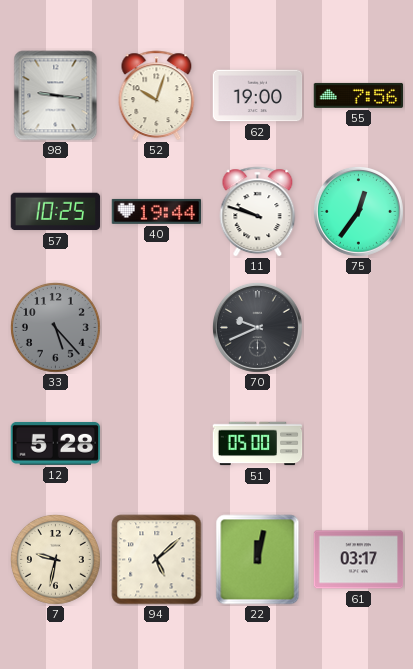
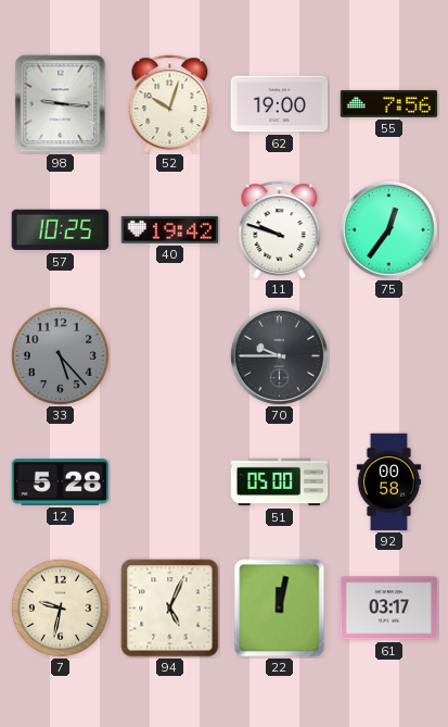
40: 19:44 -> 19:42
70: 9:41 -> 9:45
92: none -> 00:58
94: 5:08 -> 5:04
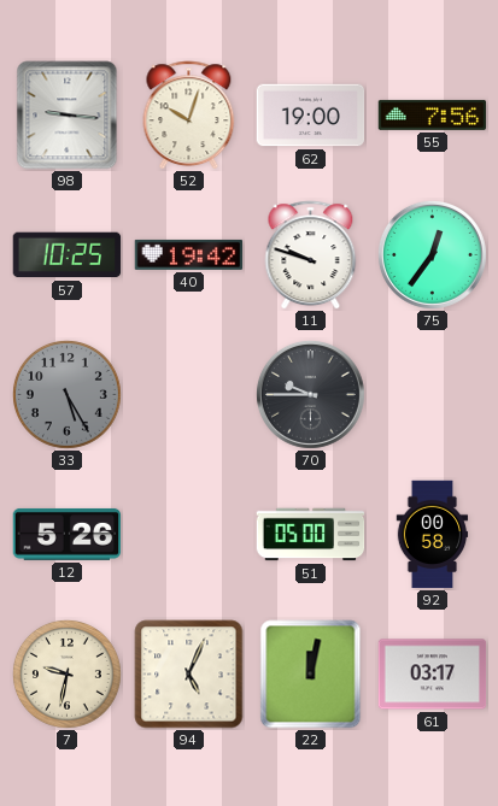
33: 5:23 -> 5:25
12: 5:28 -> 5:26
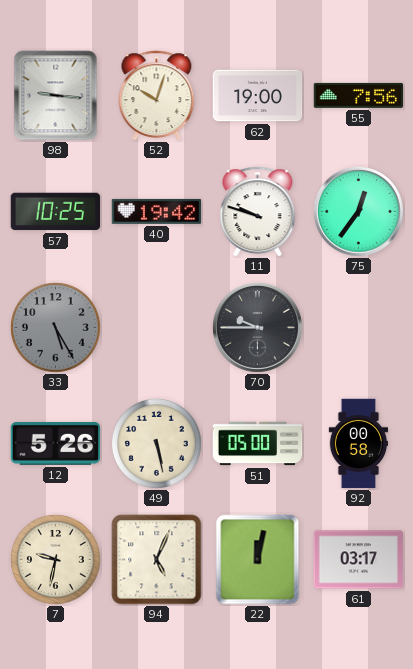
49: none -> 5:28
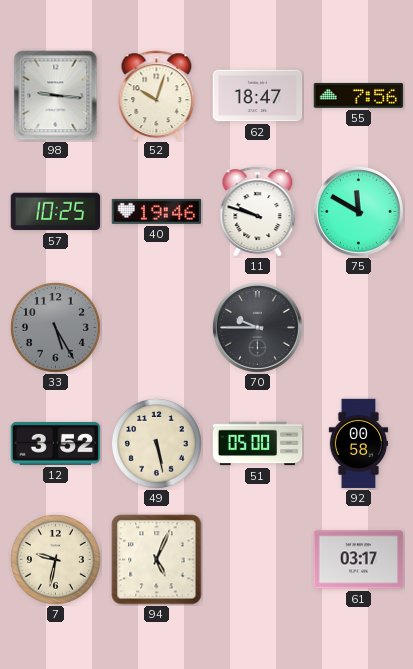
62: 19:00 -> 18:47
40: 19:42 -> 19:46
75: 12:36 -> 11:50
12: 5:26 -> 3:52
22: 12:02 -> none
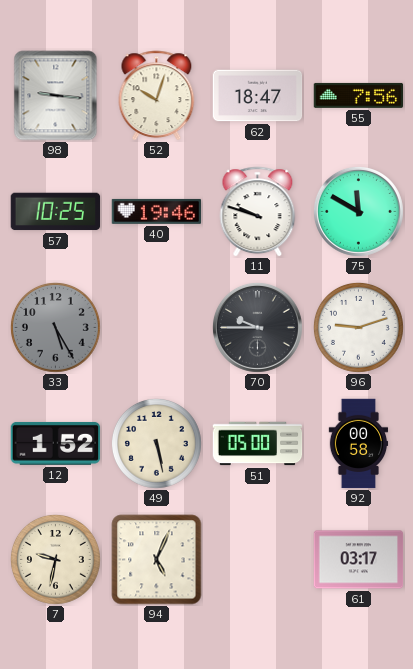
96: none -> 9:12
12: 3:52 -> 1:52
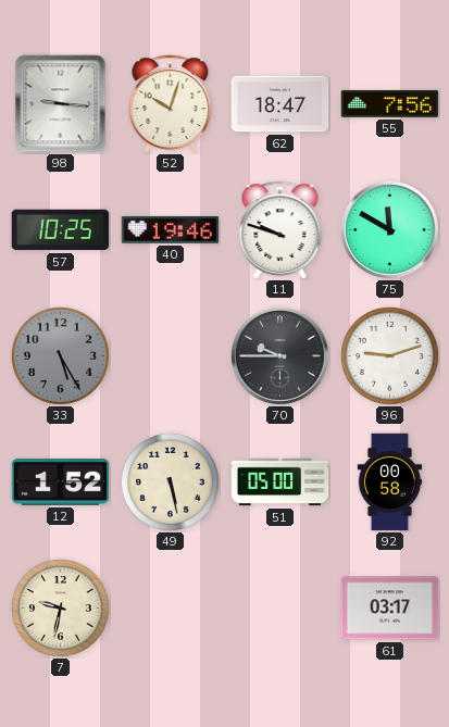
94: 5:04 -> none
